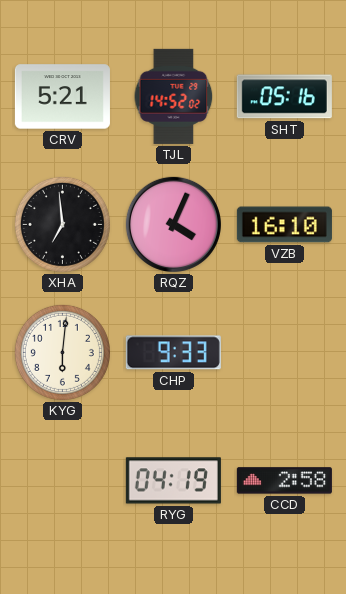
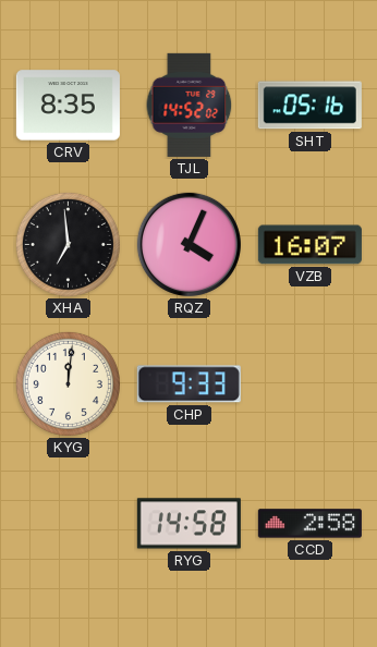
CRV: 5:21 -> 8:35
VZB: 16:10 -> 16:07
KYG: 6:01 -> 12:01
RYG: 04:19 -> 14:58
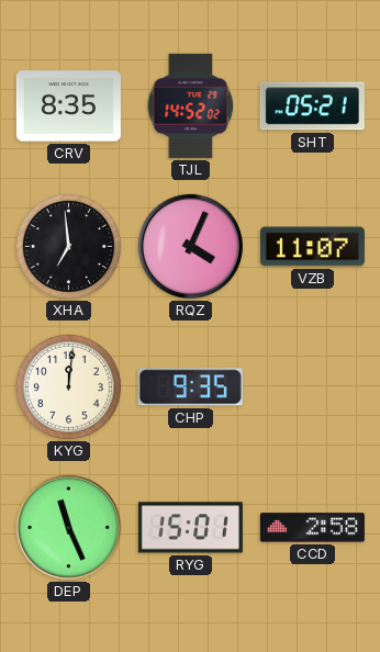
SHT: 05:16 -> 05:21
VZB: 16:07 -> 11:07
CHP: 9:33 -> 9:35
DEP: none -> 11:26
RYG: 14:58 -> 15:01
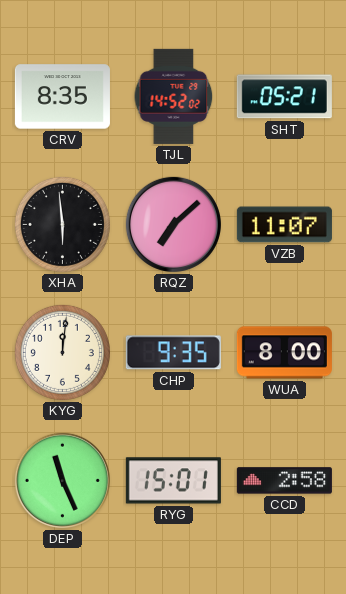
XHA: 6:59 -> 5:59
RQZ: 4:04 -> 7:08
WUA: none -> 8:00
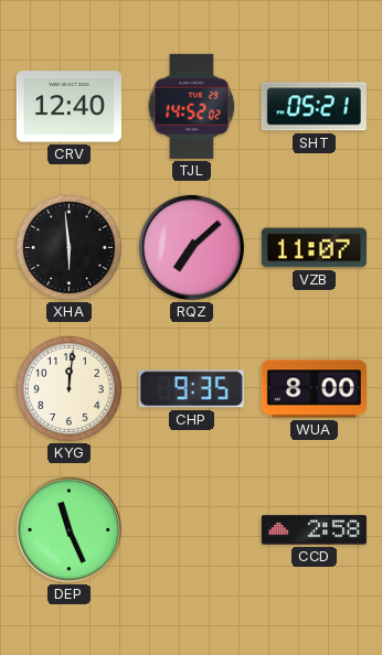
CRV: 8:35 -> 12:40
RYG: 15:01 -> none
